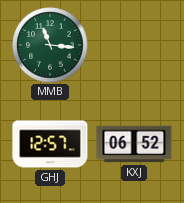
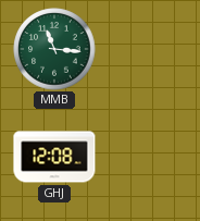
GHJ: 12:57 -> 12:08
KXJ: 06:52 -> none
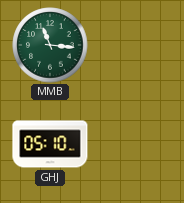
GHJ: 12:08 -> 05:10
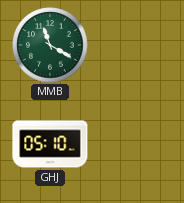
MMB: 11:16 -> 11:20
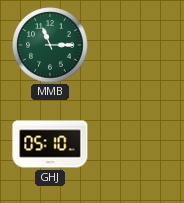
MMB: 11:20 -> 11:15
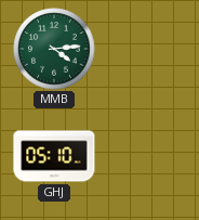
MMB: 11:15 -> 4:14
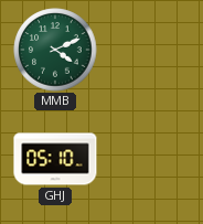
MMB: 4:14 -> 4:11
